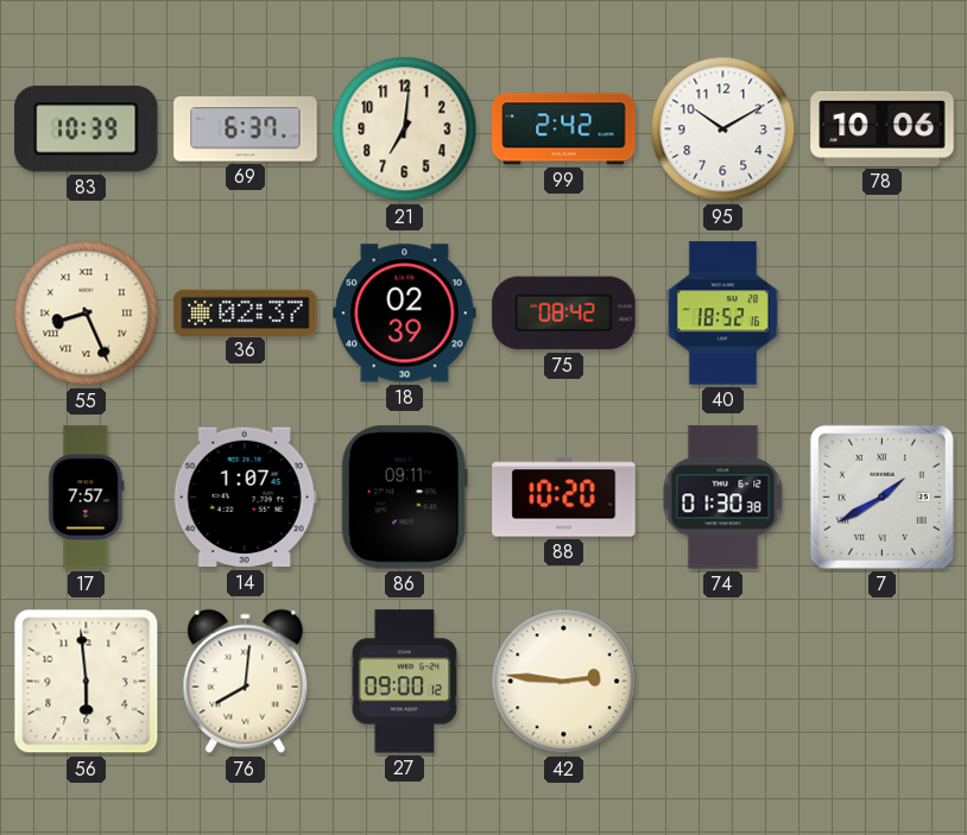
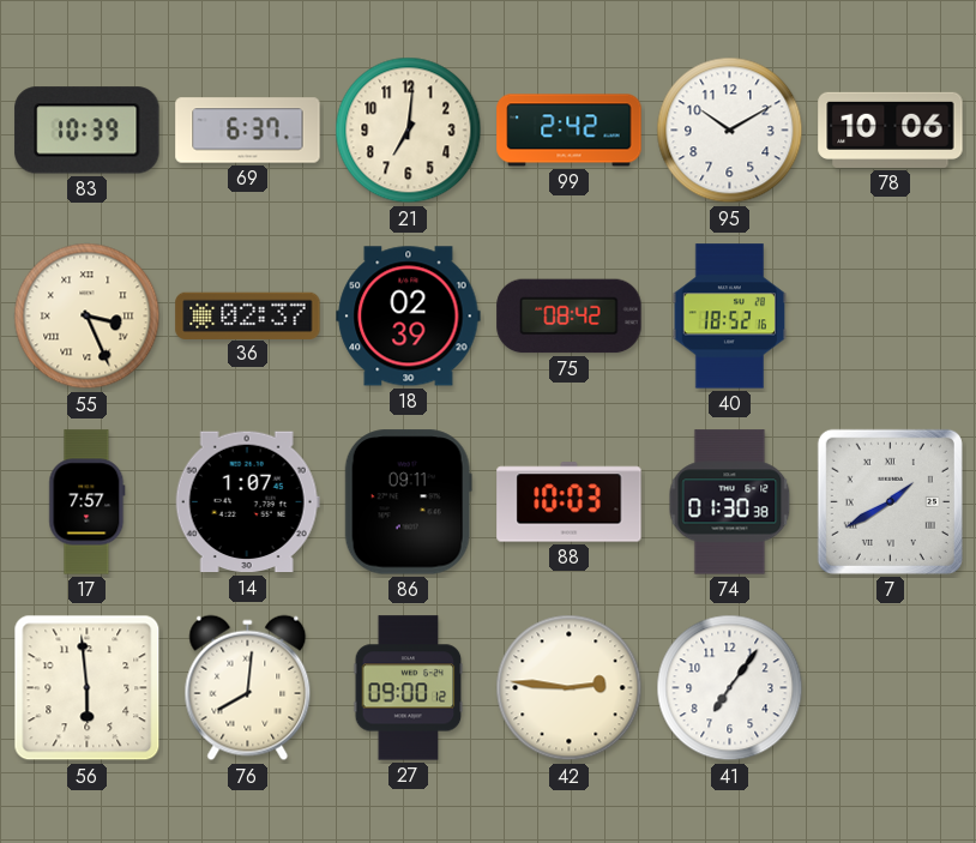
55: 8:26 -> 3:26
88: 10:20 -> 10:03
41: none -> 7:06
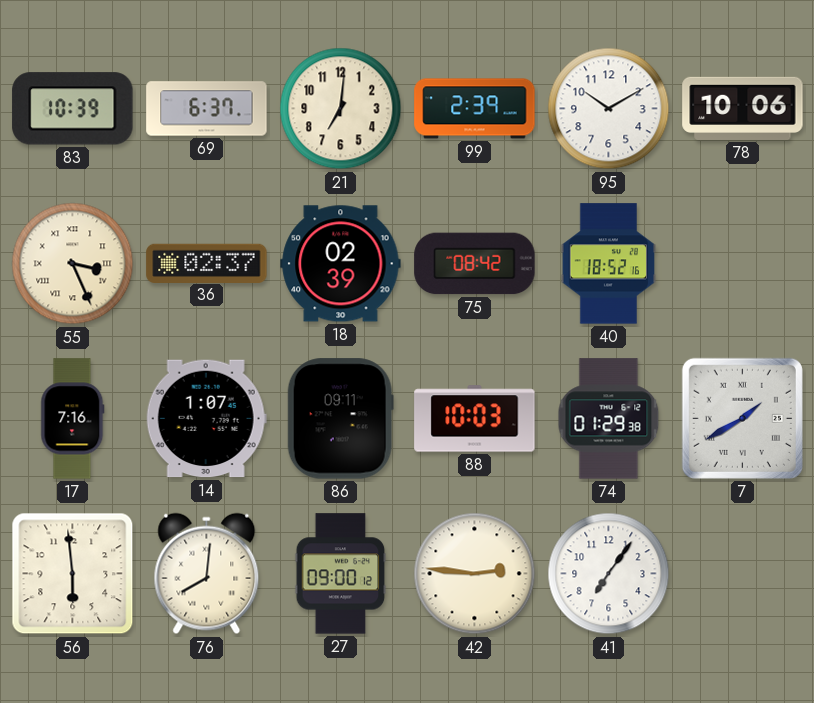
99: 2:42 -> 2:39
17: 7:57 -> 7:16
74: 01:30 -> 01:29
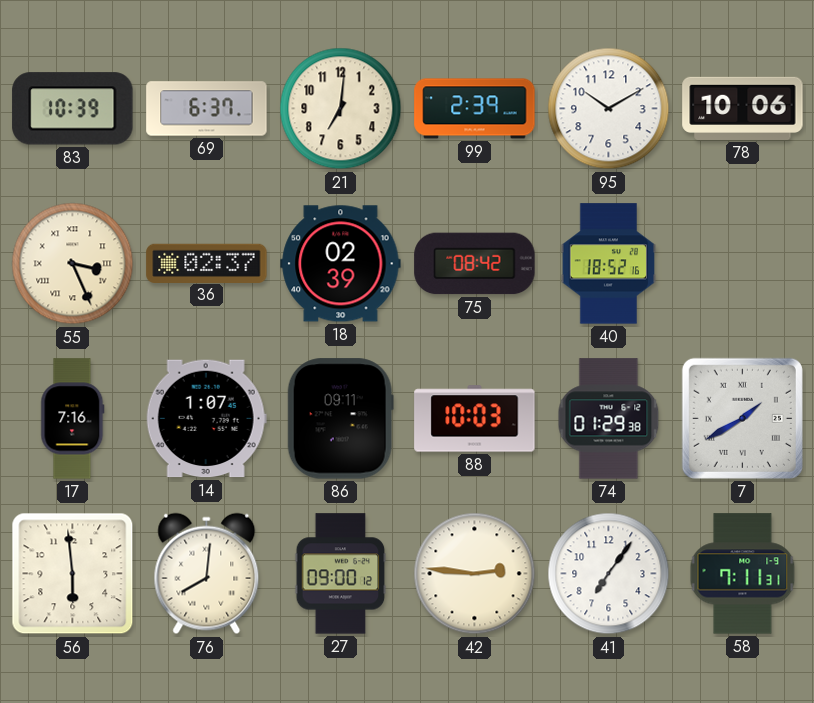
58: none -> 7:11
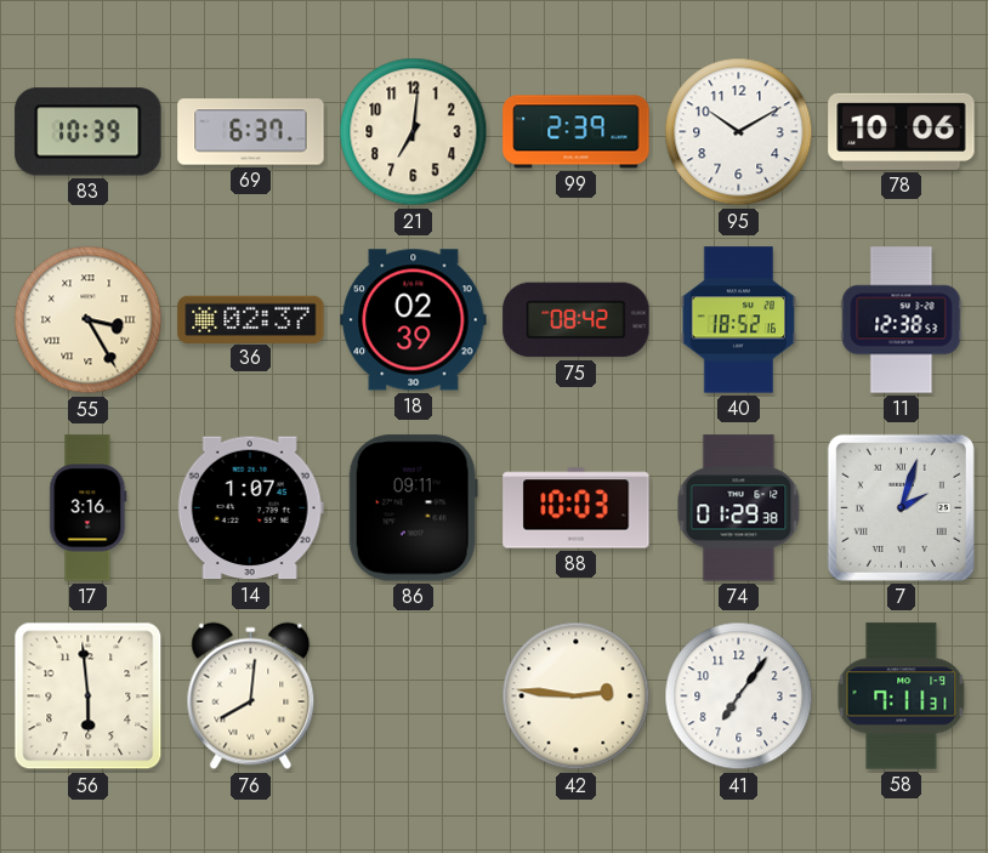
55: 3:26 -> 3:25
11: none -> 12:38
17: 7:16 -> 3:16
7: 1:40 -> 2:03
27: 09:00 -> none
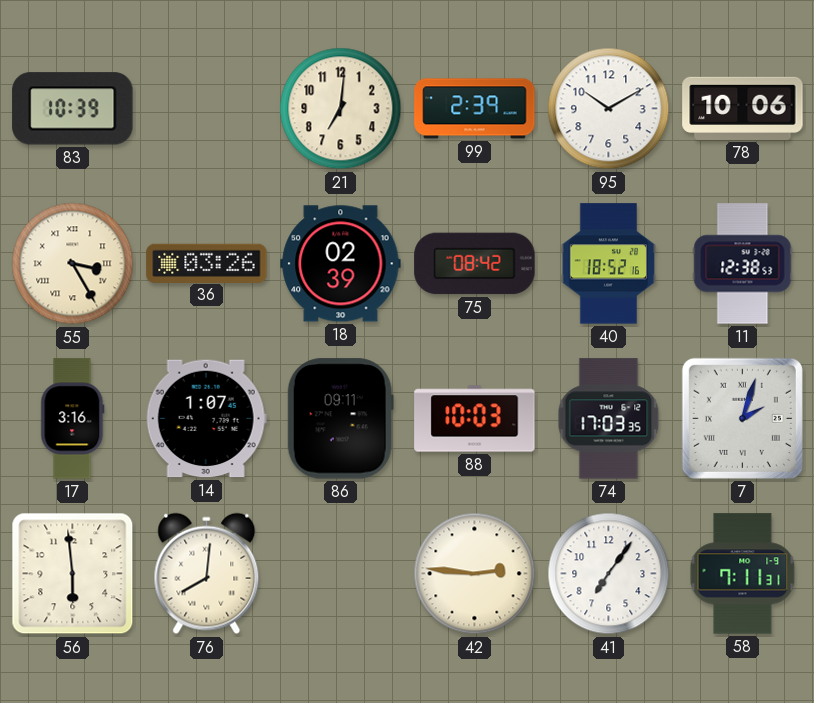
69: 6:37 -> none
36: 02:37 -> 03:26
74: 01:29 -> 17:03
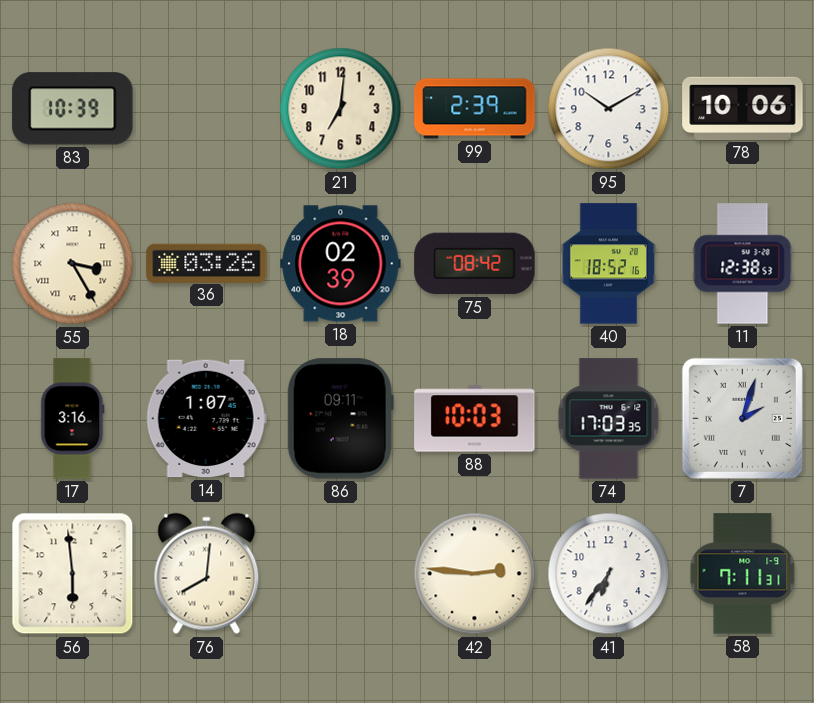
41: 7:06 -> 6:36
